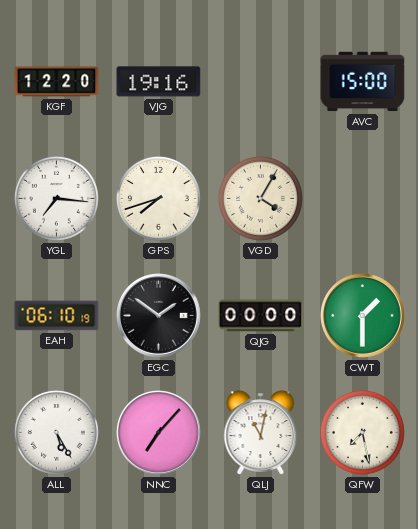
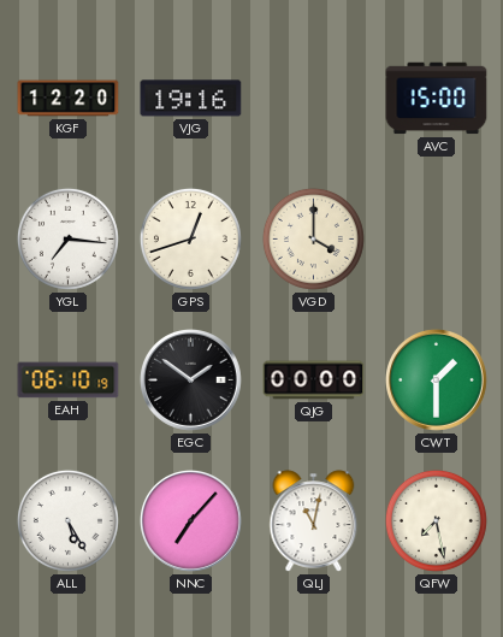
GPS: 7:42 -> 12:42
VGD: 4:05 -> 4:00
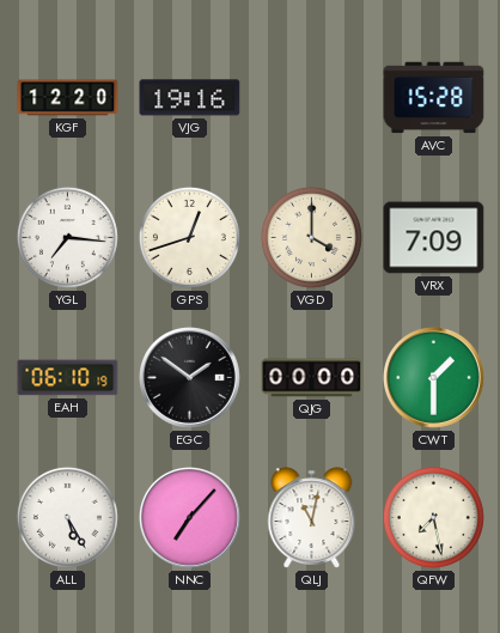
AVC: 15:00 -> 15:28
VRX: none -> 7:09
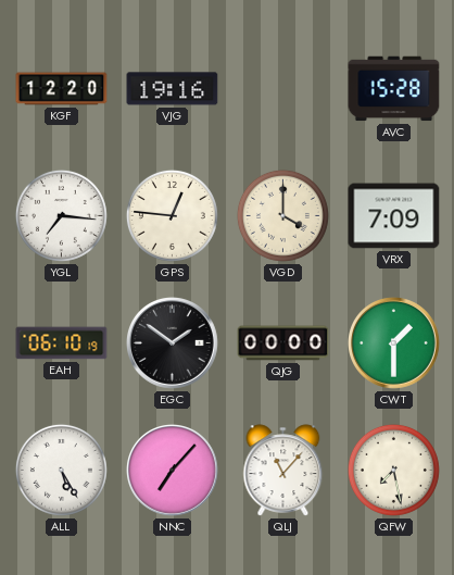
GPS: 12:42 -> 12:46
QLJ: 11:02 -> 11:07
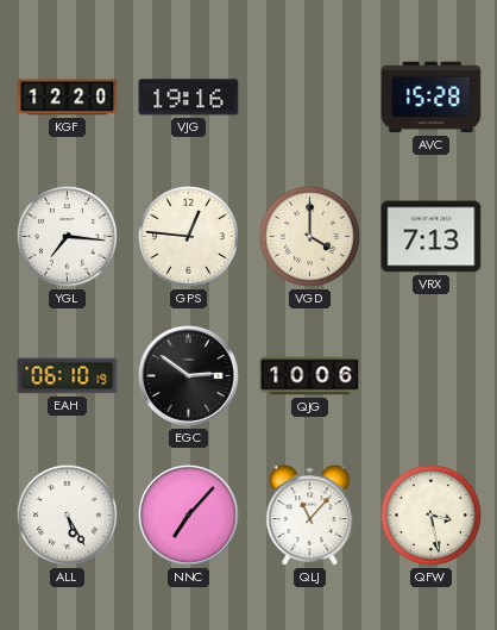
VRX: 7:09 -> 7:13
EGC: 1:51 -> 2:51
QJG: 00:00 -> 10:06
CWT: 1:30 -> none
QFW: 7:28 -> 3:28
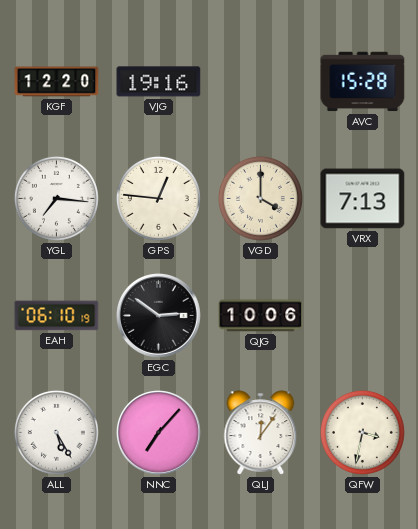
QLJ: 11:07 -> 12:06
QFW: 3:28 -> 3:32
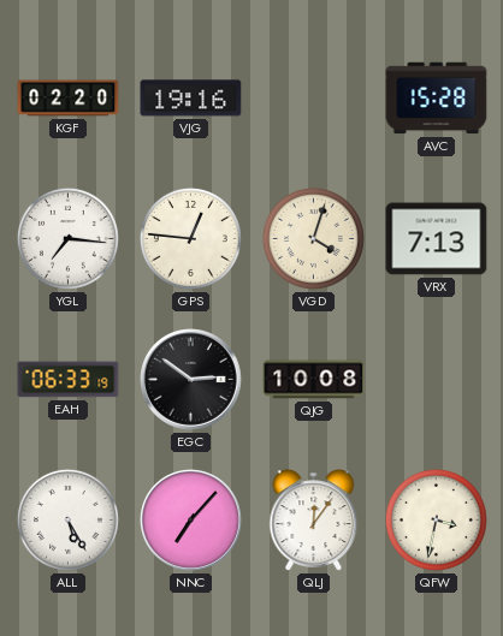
KGF: 12:20 -> 02:20
VGD: 4:00 -> 4:03
EAH: 06:10 -> 06:33
QJG: 10:06 -> 10:08
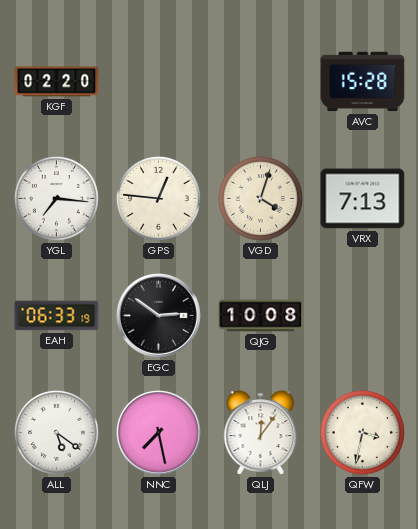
VJG: 19:16 -> none
ALL: 5:25 -> 5:21
NNC: 7:07 -> 7:28
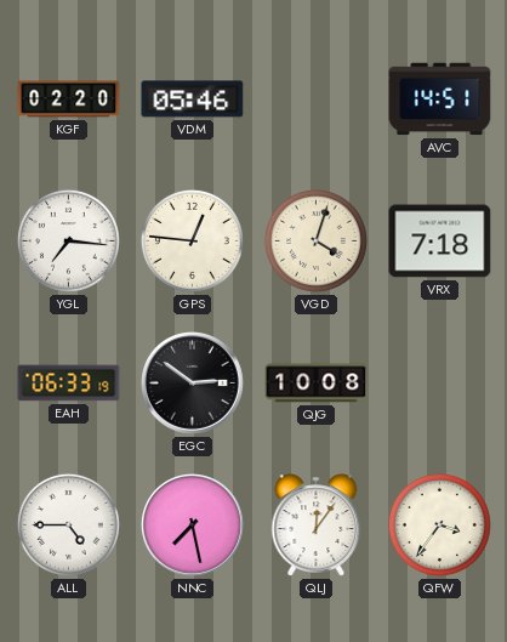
VDM: none -> 05:46
AVC: 15:28 -> 14:51
VRX: 7:13 -> 7:18
ALL: 5:21 -> 4:45
QFW: 3:32 -> 3:36
